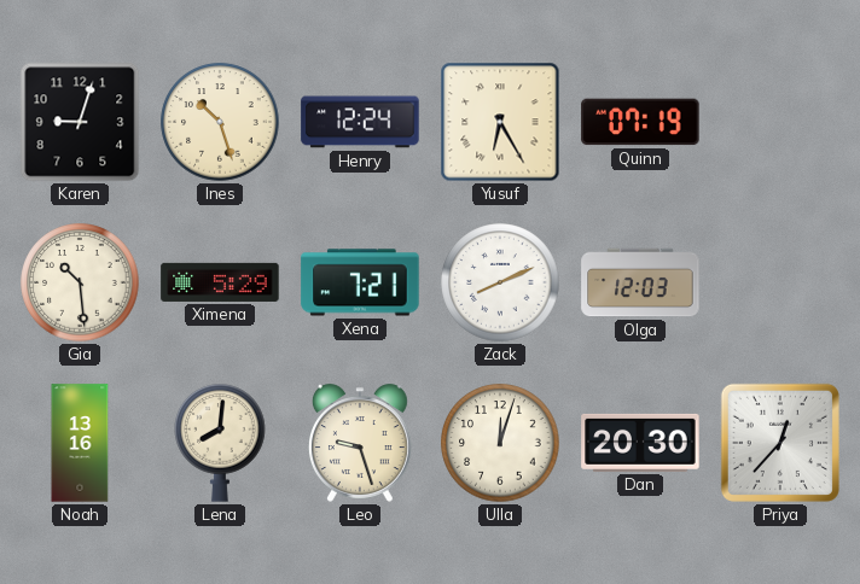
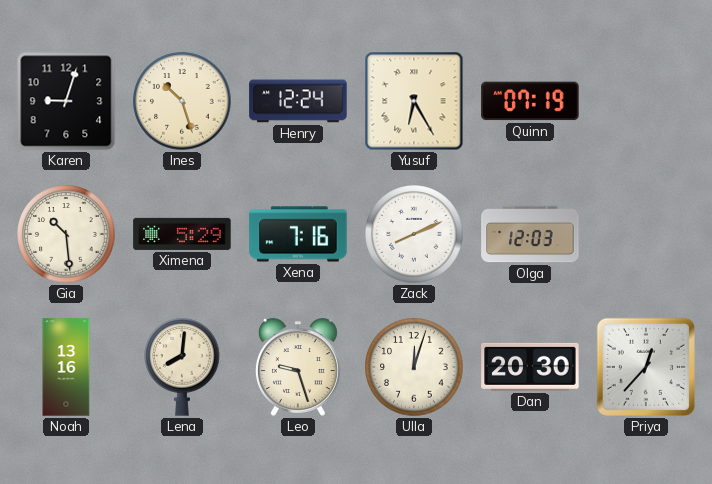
Xena: 7:21 -> 7:16
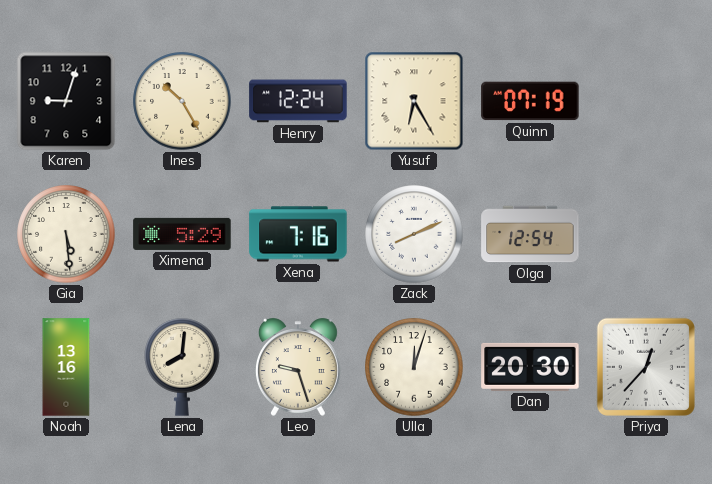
Ines: 10:27 -> 10:25
Gia: 10:29 -> 5:29
Olga: 12:03 -> 12:54
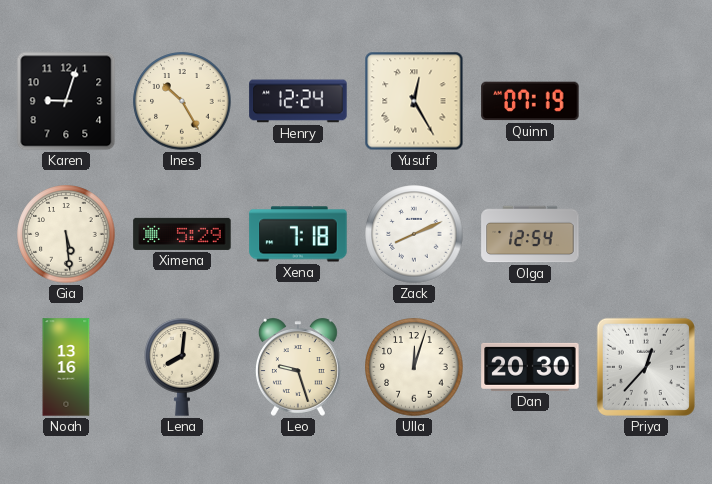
Yusuf: 6:25 -> 12:25
Xena: 7:16 -> 7:18
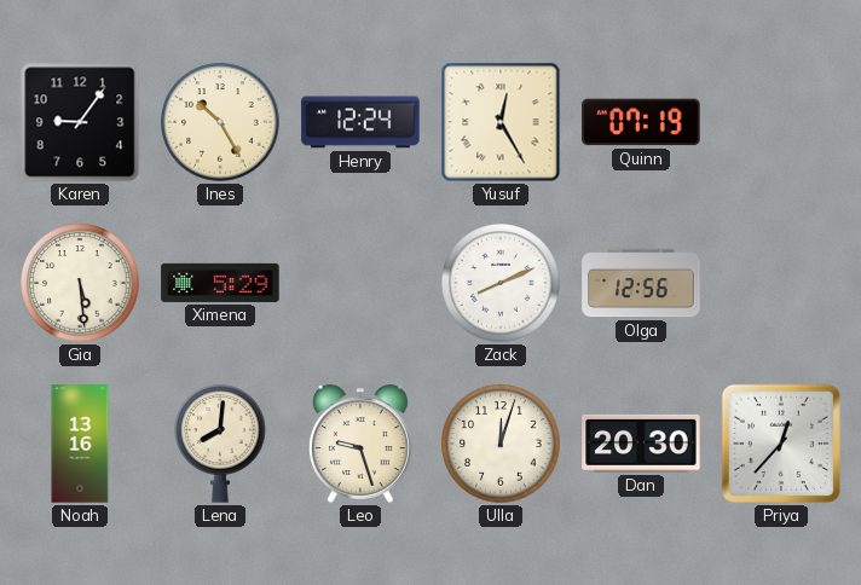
Karen: 9:03 -> 9:06
Xena: 7:18 -> none
Olga: 12:54 -> 12:56
